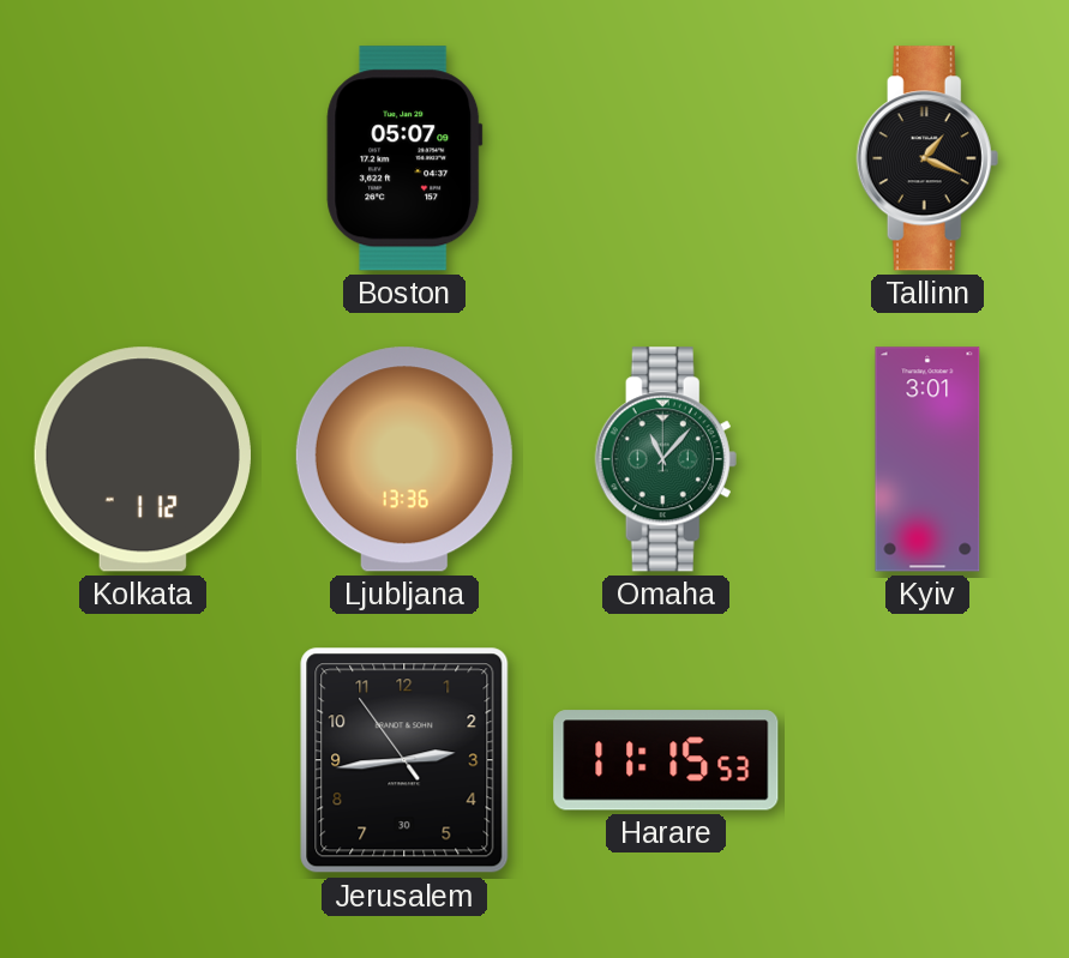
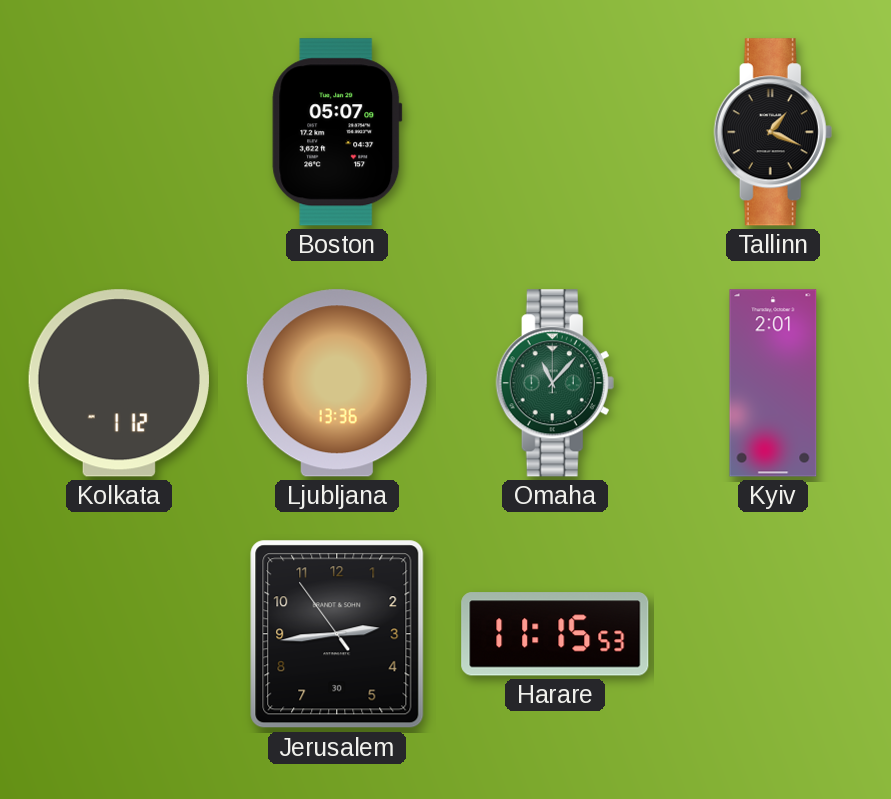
Kyiv: 3:01 -> 2:01
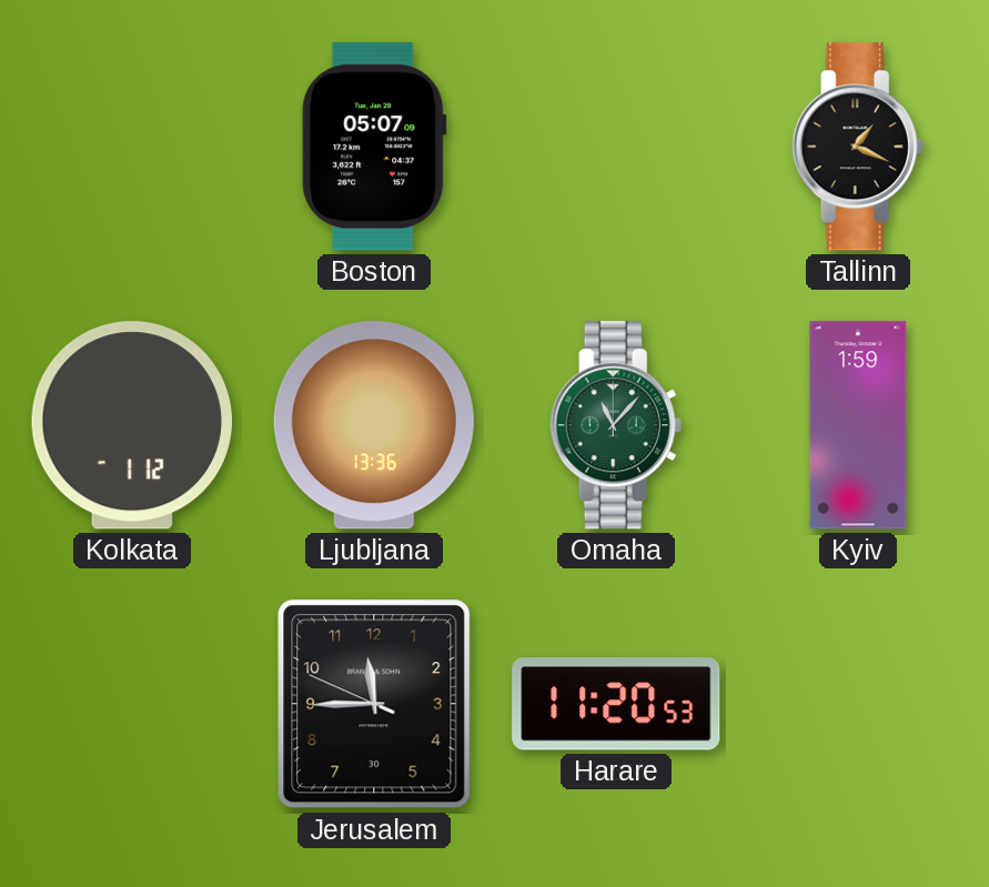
Kyiv: 2:01 -> 1:59
Jerusalem: 2:43 -> 11:44
Harare: 11:15 -> 11:20
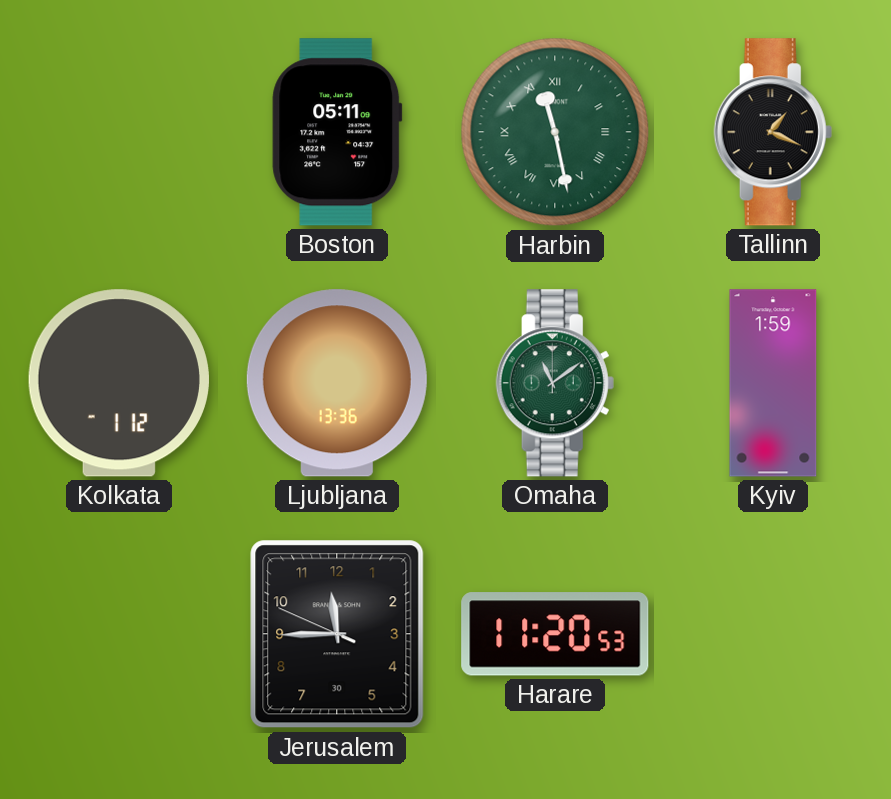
Boston: 05:07 -> 05:11
Harbin: none -> 11:28
Omaha: 11:07 -> 11:09
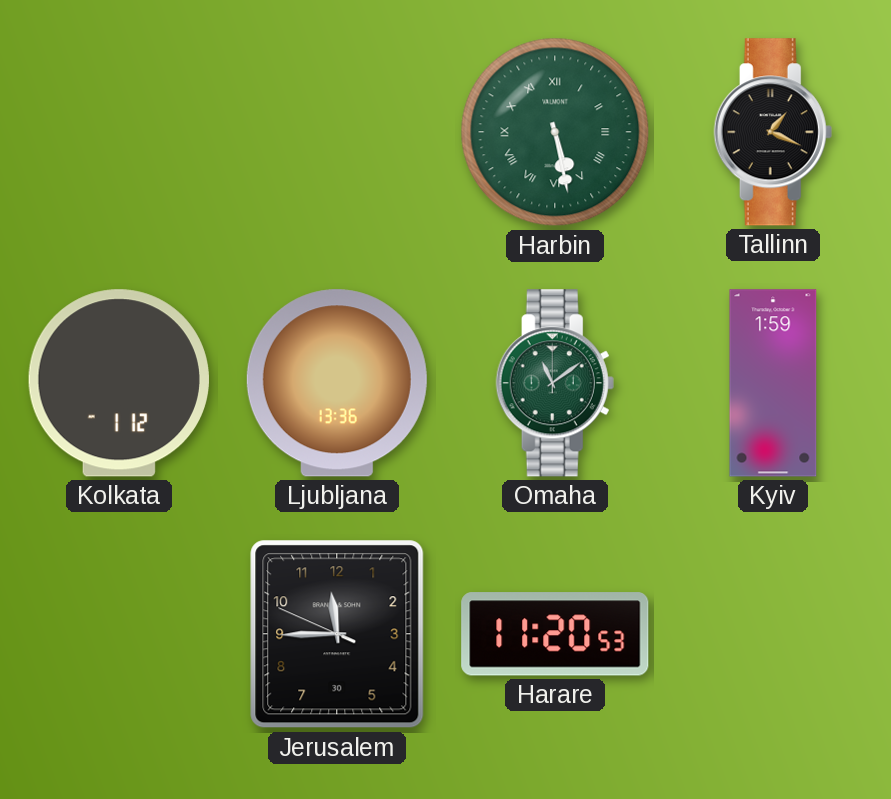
Boston: 05:11 -> none
Harbin: 11:28 -> 5:28
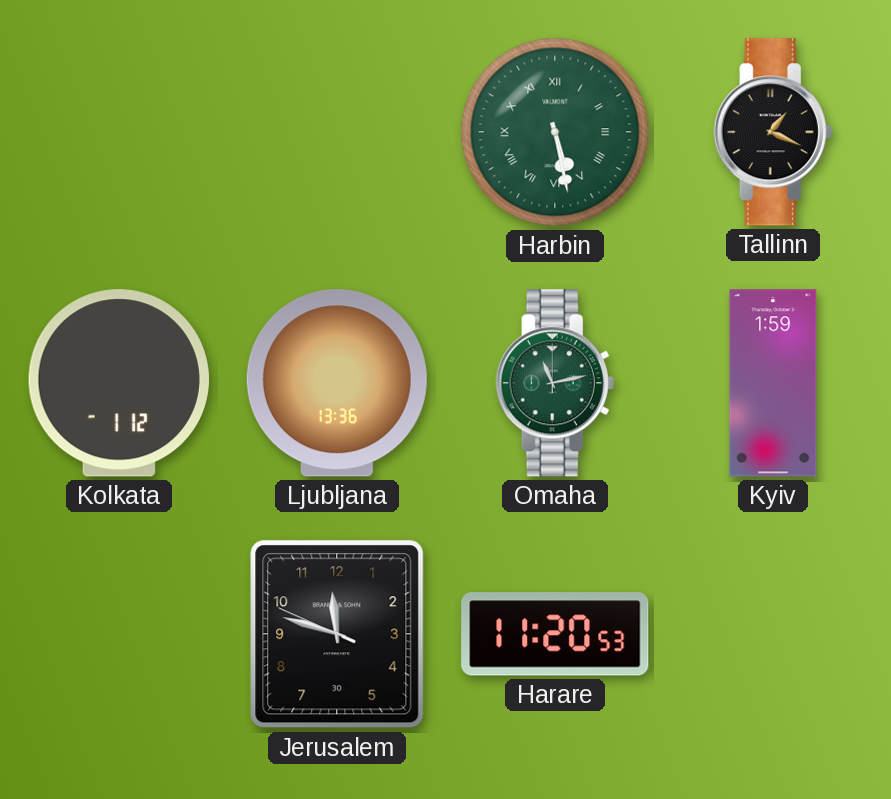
Omaha: 11:09 -> 11:13
Jerusalem: 11:44 -> 11:47
